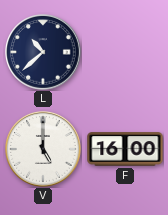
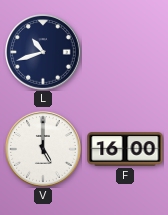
L: 10:38 -> 10:42
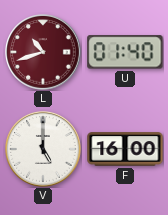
L dial: navy -> burgundy
U: none -> 01:40
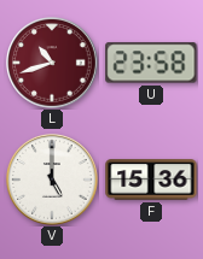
U: 01:40 -> 23:58
F: 16:00 -> 15:36
